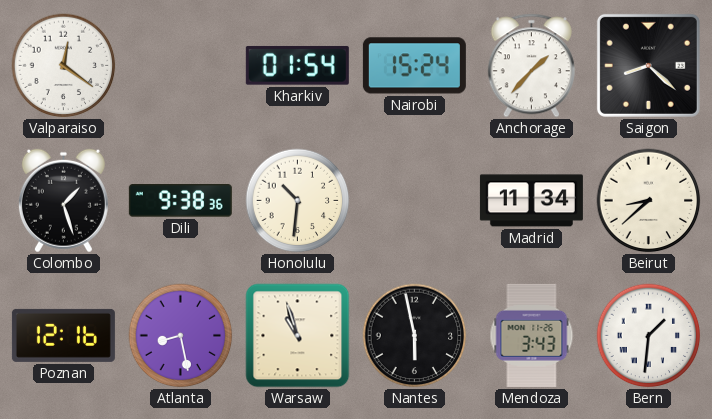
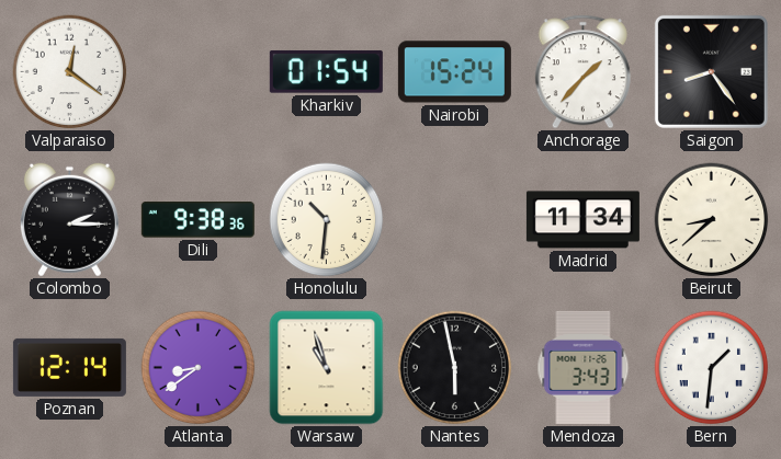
Saigon: 8:22 -> 8:24
Colombo: 1:27 -> 2:15
Poznan: 12:16 -> 12:14
Atlanta: 8:28 -> 8:39
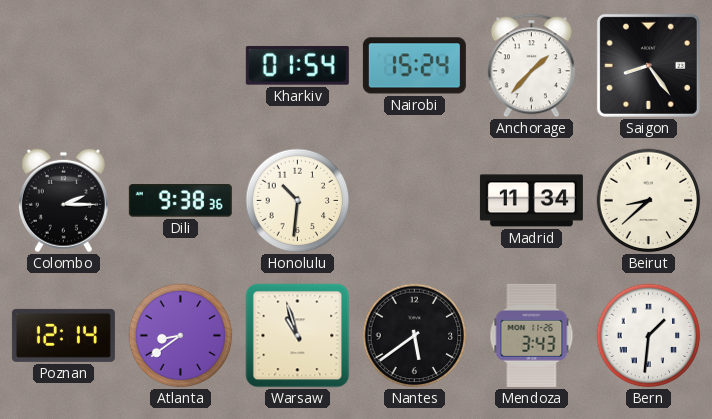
Valparaiso: 12:21 -> none
Nantes: 5:58 -> 5:39
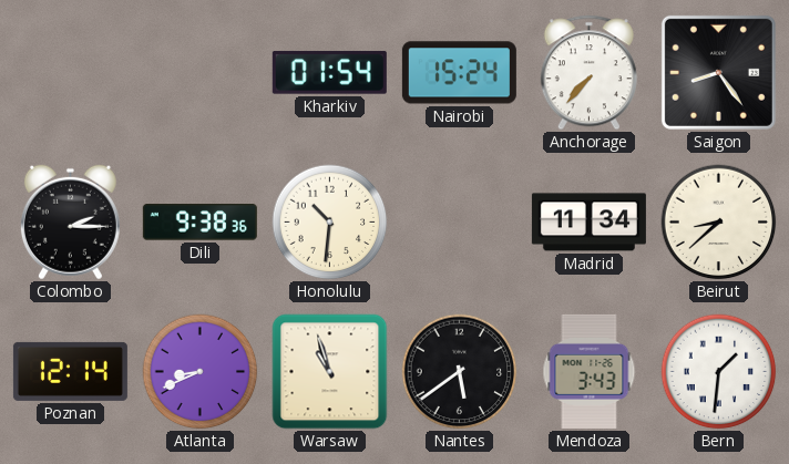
Anchorage: 1:37 -> 7:37
Atlanta: 8:39 -> 8:41
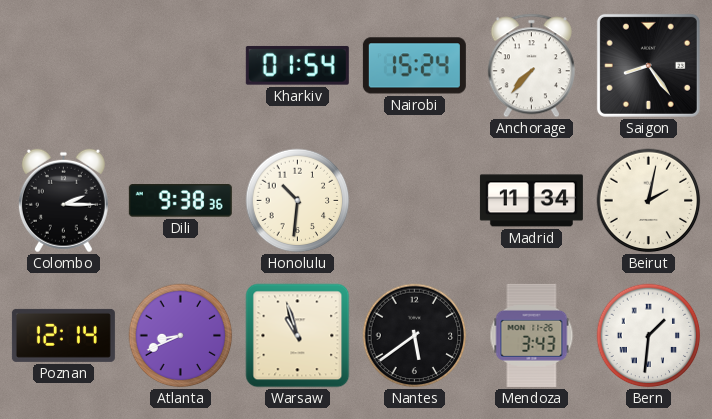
Beirut: 8:38 -> 2:02
